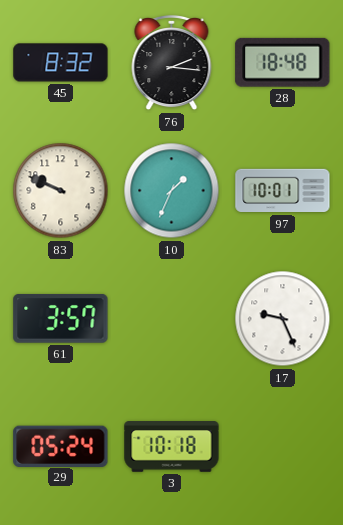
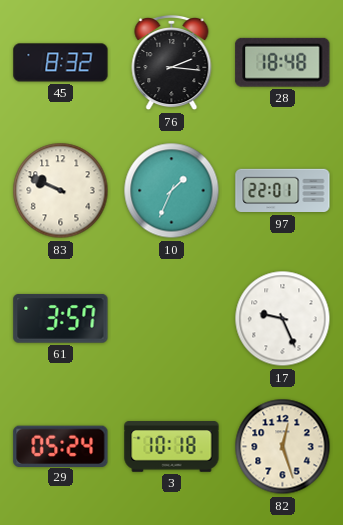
97: 10:01 -> 22:01
82: none -> 12:27
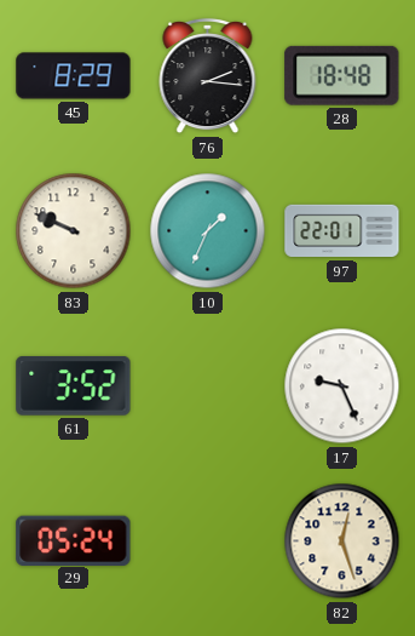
45: 8:32 -> 8:29
61: 3:57 -> 3:52
3: 10:18 -> none
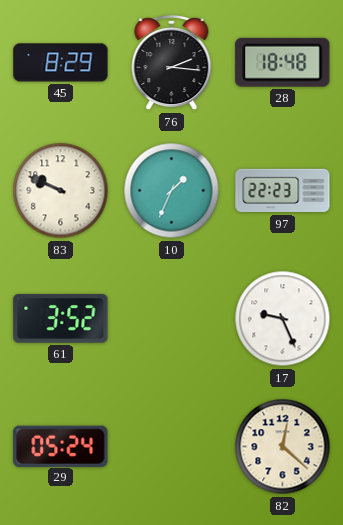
97: 22:01 -> 22:23
82: 12:27 -> 12:22
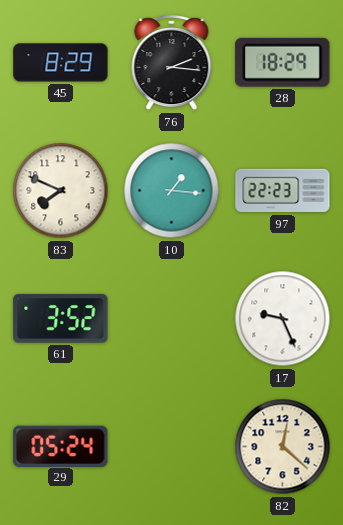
28: 18:48 -> 18:29
83: 9:49 -> 7:49
10: 1:34 -> 1:16
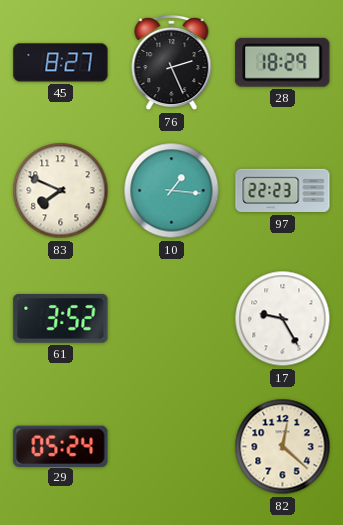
45: 8:29 -> 8:27
76: 2:16 -> 2:26
17: 9:26 -> 9:25
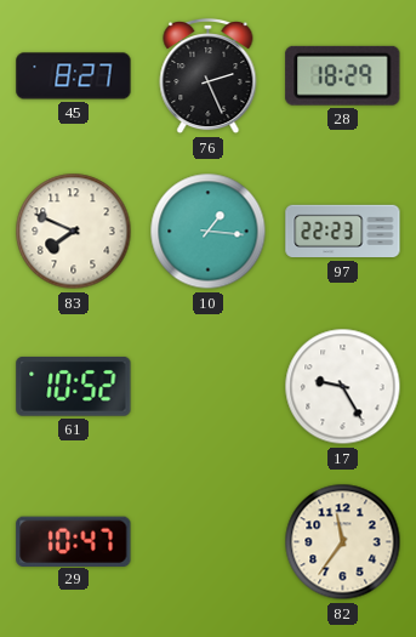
61: 3:52 -> 10:52
29: 05:24 -> 10:47
82: 12:22 -> 11:36
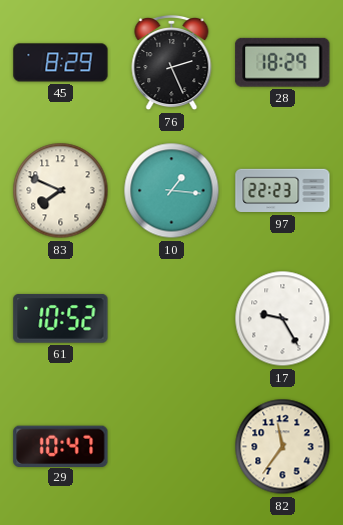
45: 8:27 -> 8:29
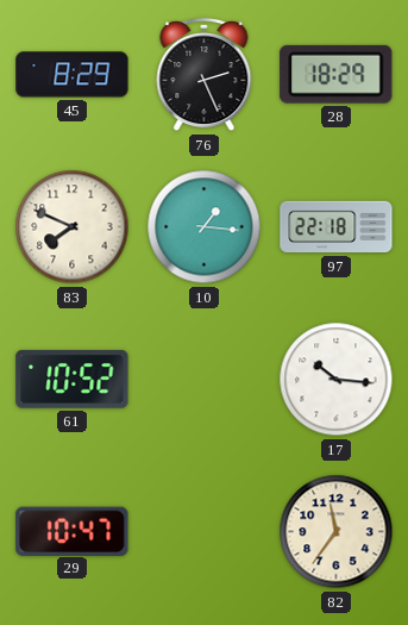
97: 22:23 -> 22:18
17: 9:25 -> 10:16
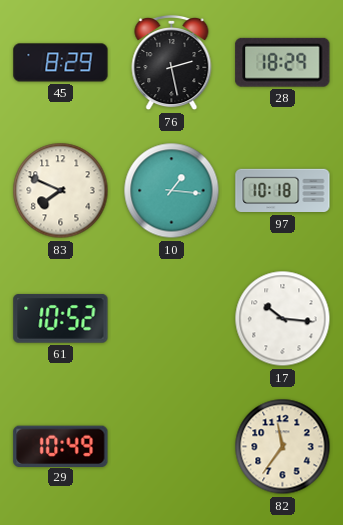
76: 2:26 -> 2:28
97: 22:18 -> 10:18
29: 10:47 -> 10:49
